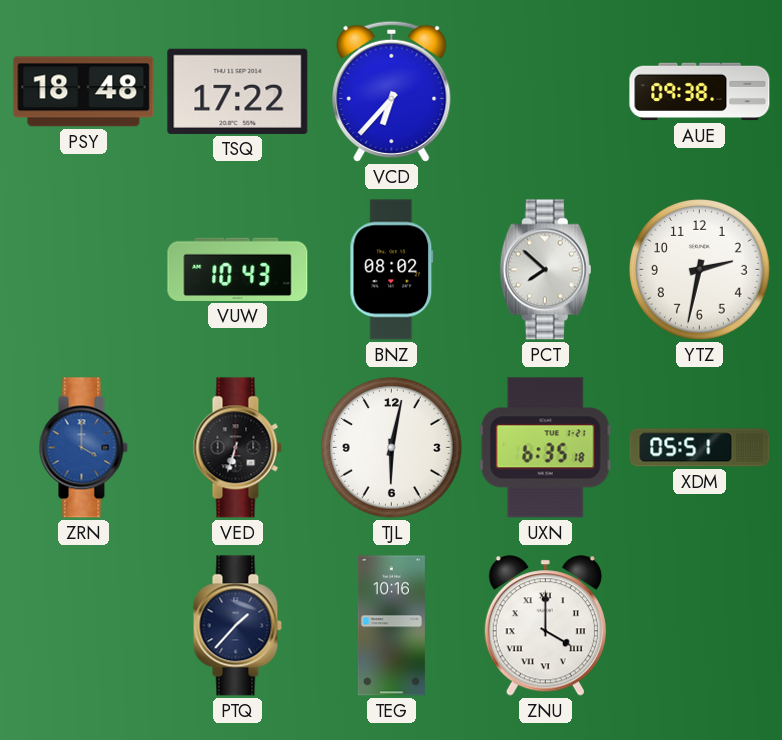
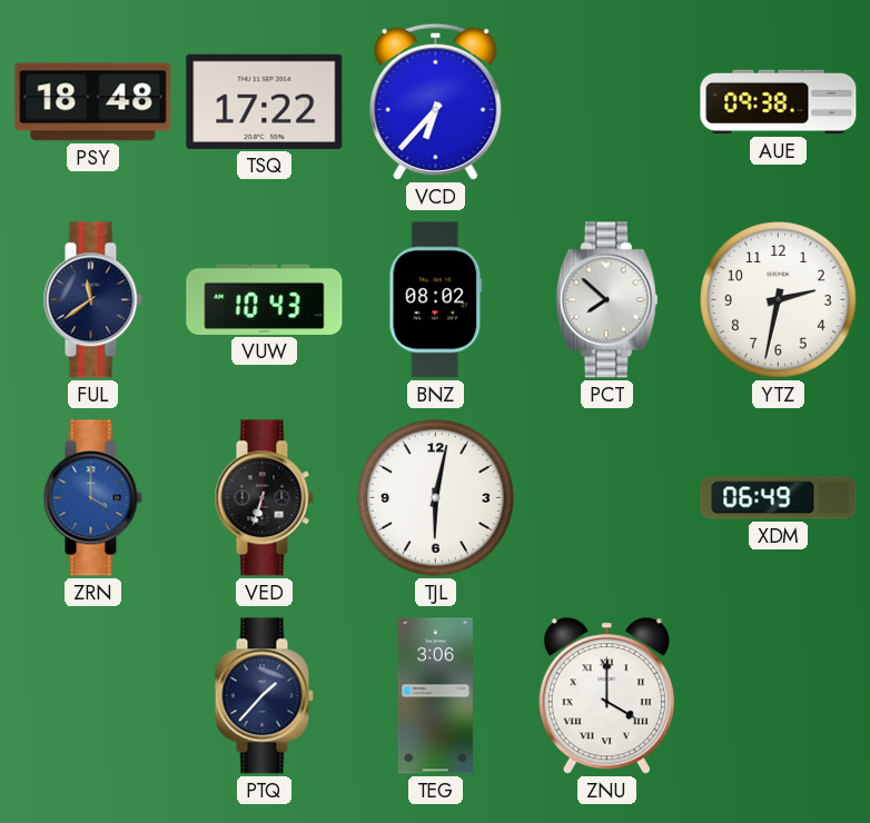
FUL: none -> 11:39
UXN: 6:35 -> none
XDM: 05:51 -> 06:49
TEG: 10:16 -> 3:06
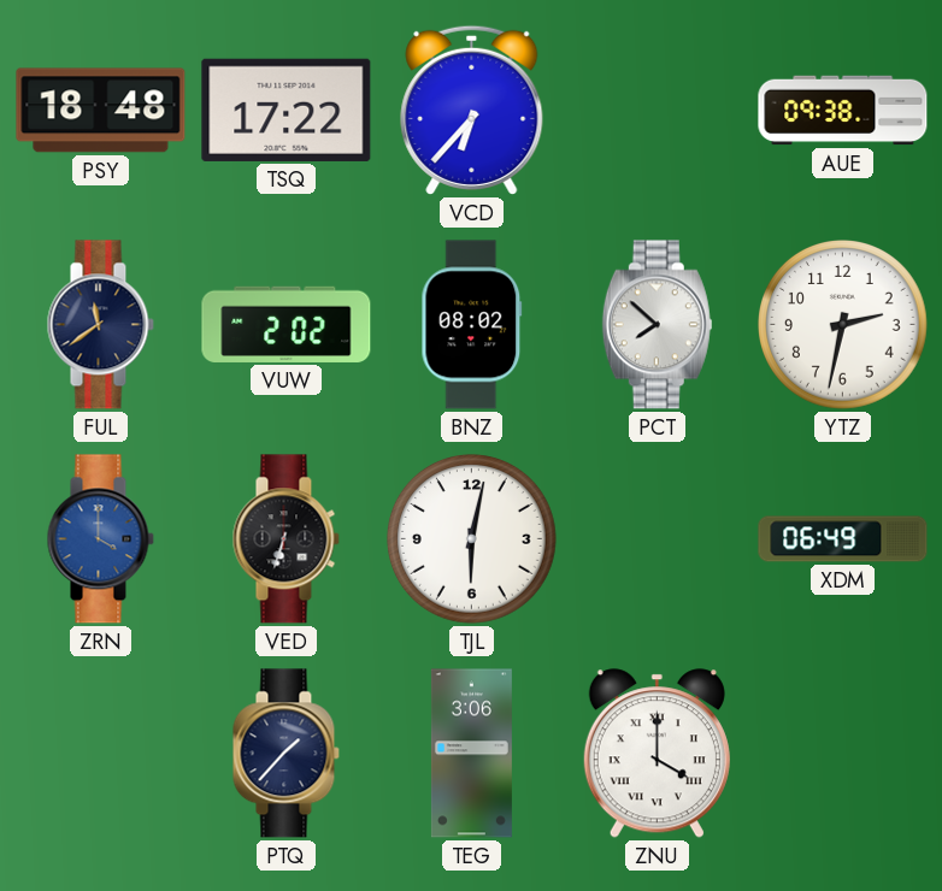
VUW: 10:43 -> 2:02
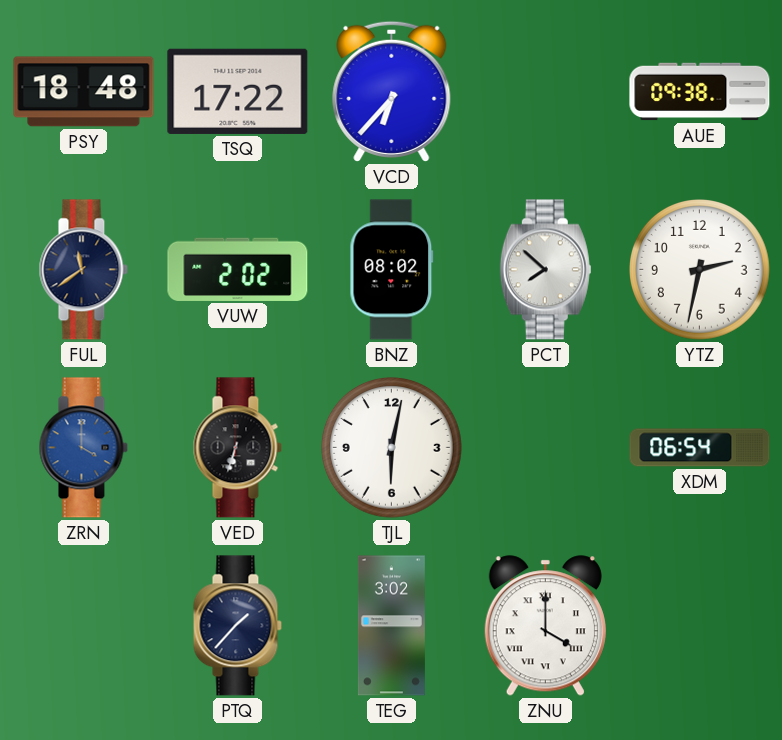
XDM: 06:49 -> 06:54
TEG: 3:06 -> 3:02
